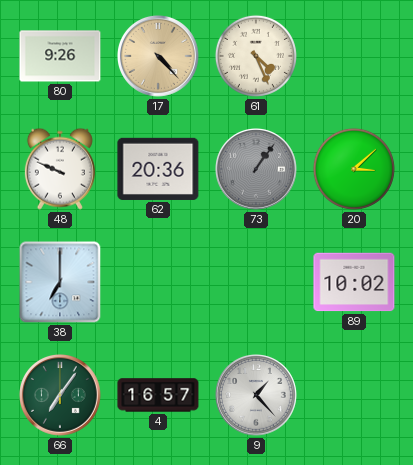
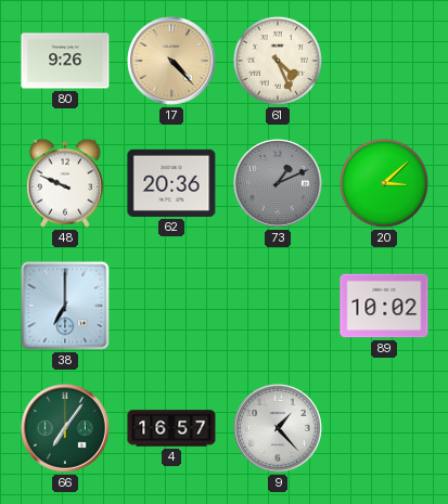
73: 1:06 -> 1:11
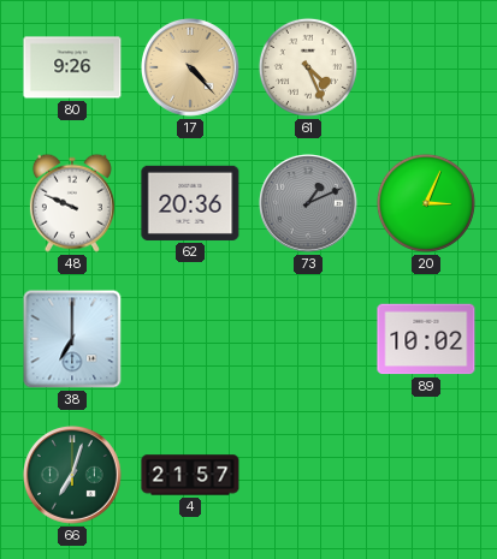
20: 3:08 -> 3:04
66: 7:06 -> 7:03
4: 16:57 -> 21:57
9: 1:23 -> none
